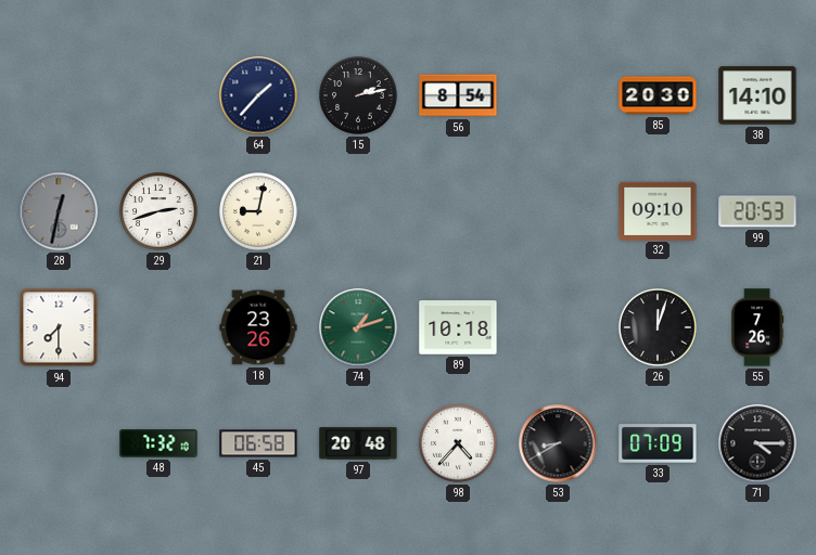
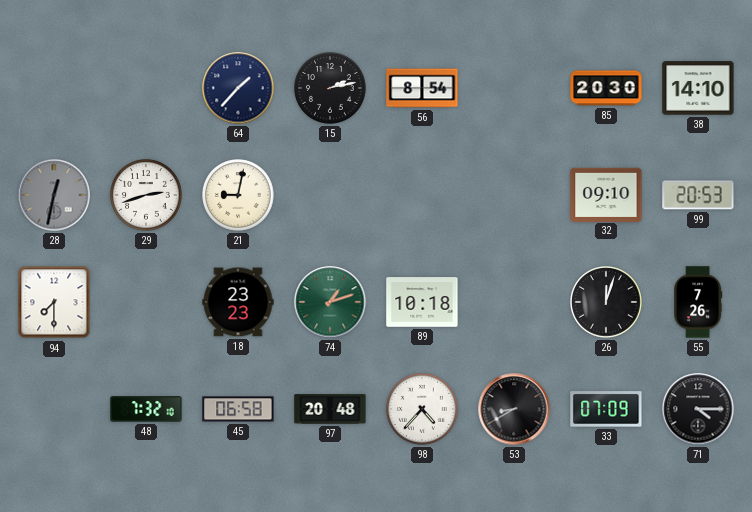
18: 23:26 -> 23:23
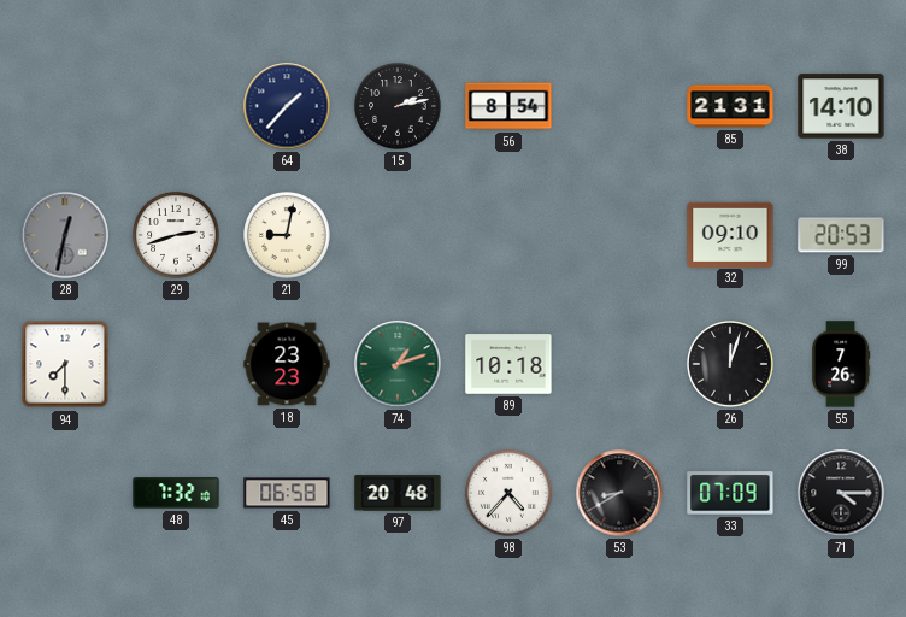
85: 20:30 -> 21:31
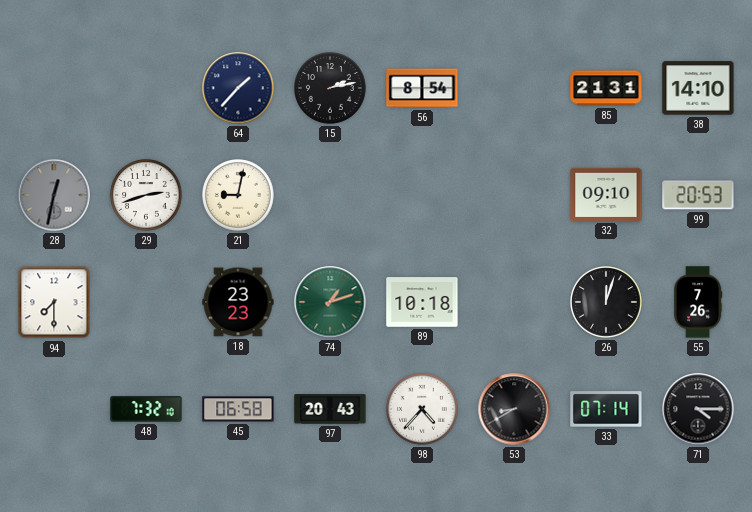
97: 20:48 -> 20:43
33: 07:09 -> 07:14
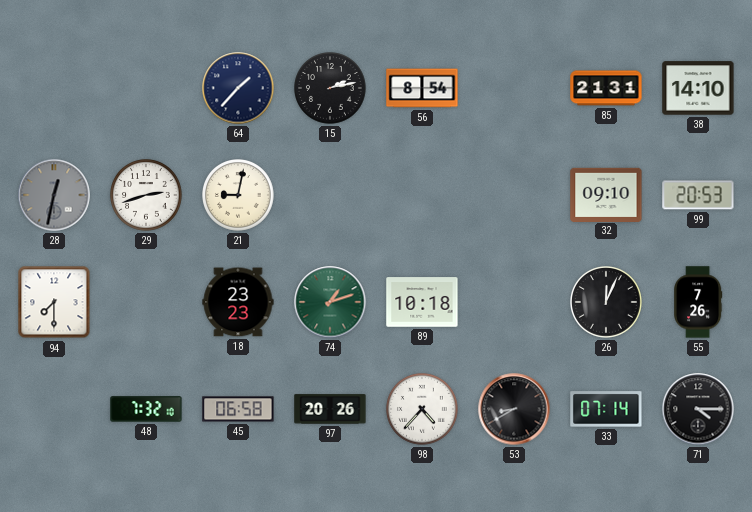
26: 12:03 -> 12:04
97: 20:43 -> 20:26
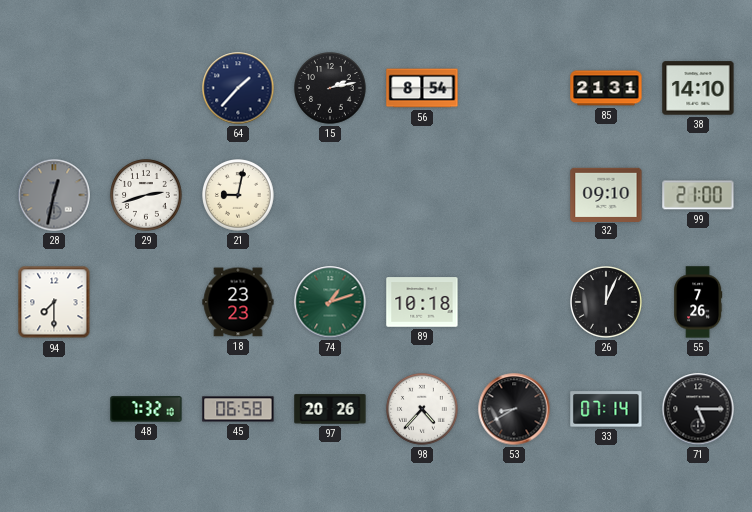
99: 20:53 -> 21:00
71: 4:15 -> 5:15
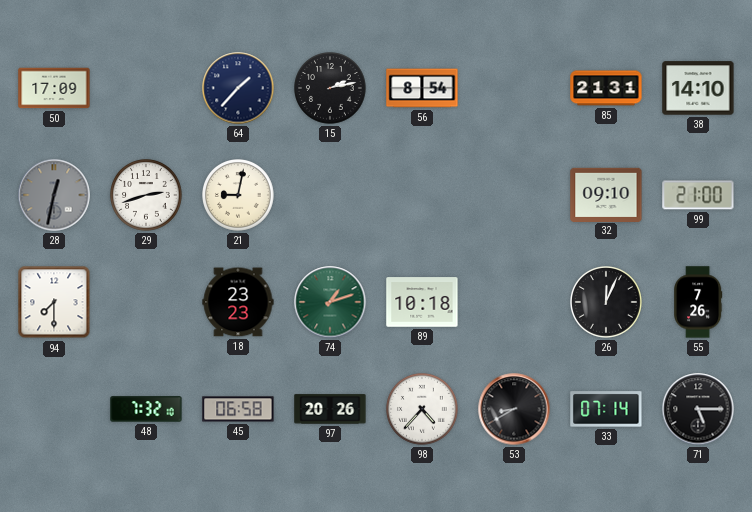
50: none -> 17:09
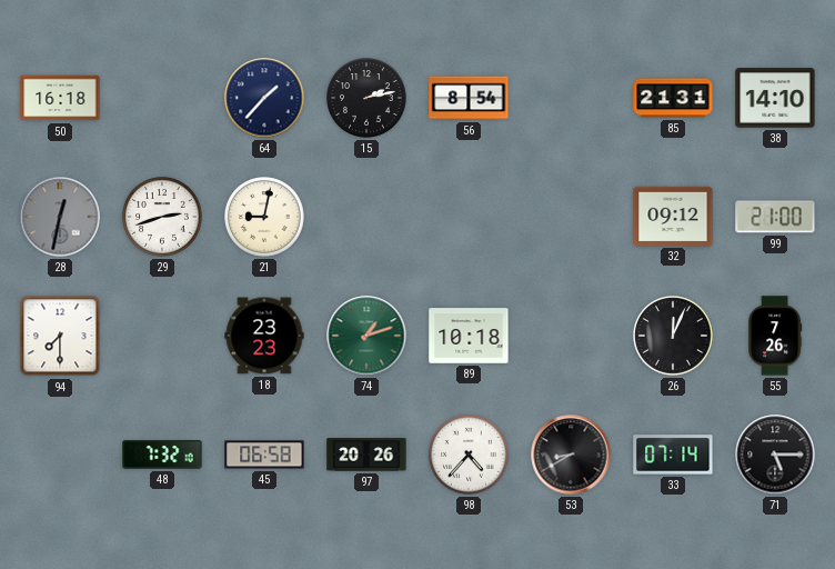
50: 17:09 -> 16:18
32: 09:10 -> 09:12
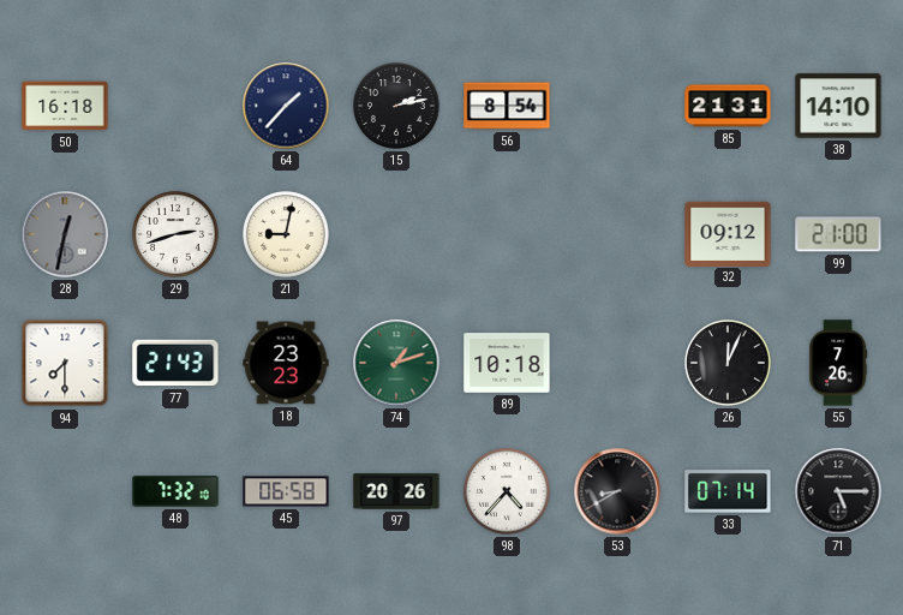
77: none -> 21:43
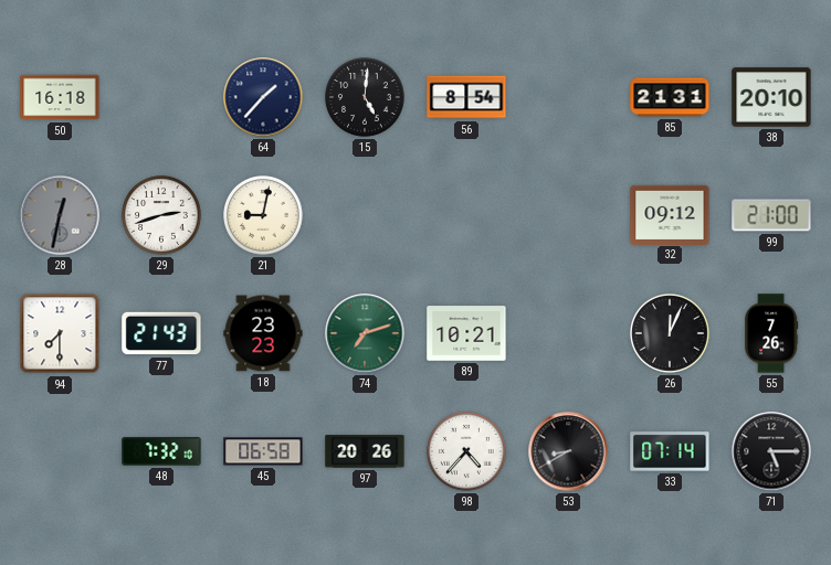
15: 2:13 -> 5:01
38: 14:10 -> 20:10
74: 1:12 -> 7:12
89: 10:18 -> 10:21
